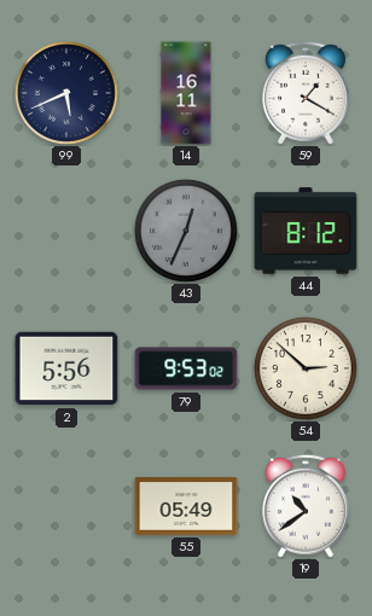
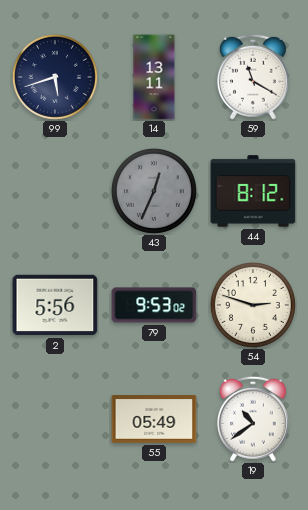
99: 5:41 -> 5:42
14: 16:11 -> 13:11
59: 1:20 -> 11:20
54: 2:52 -> 2:48
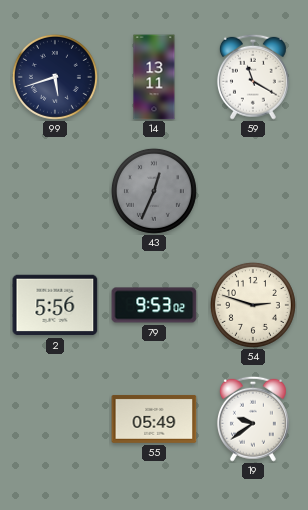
44: 8:12 -> none
19: 10:39 -> 9:39
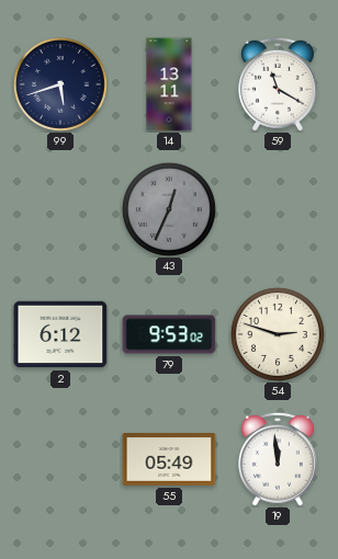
2: 5:56 -> 6:12
19: 9:39 -> 11:59
